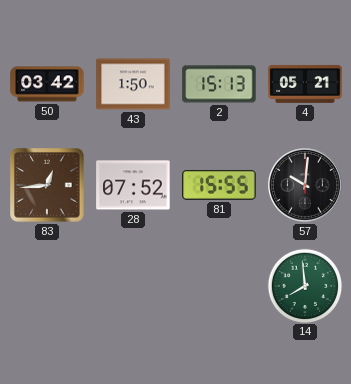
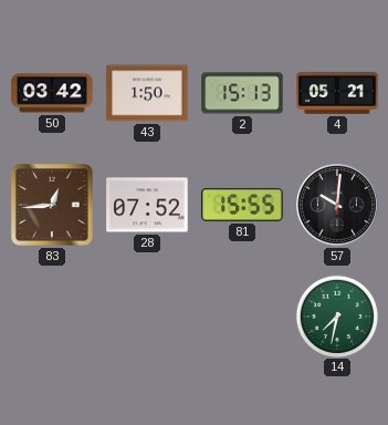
14: 7:59 -> 7:32
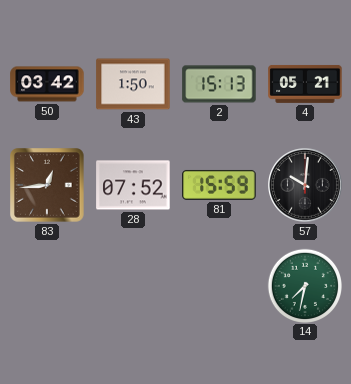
81: 15:55 -> 15:59
